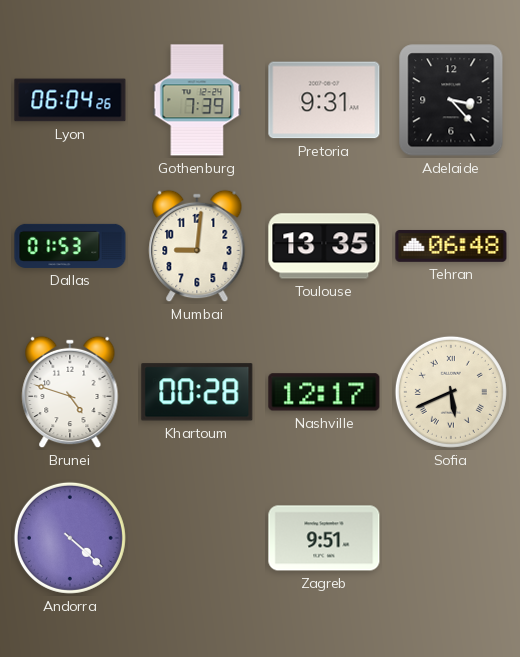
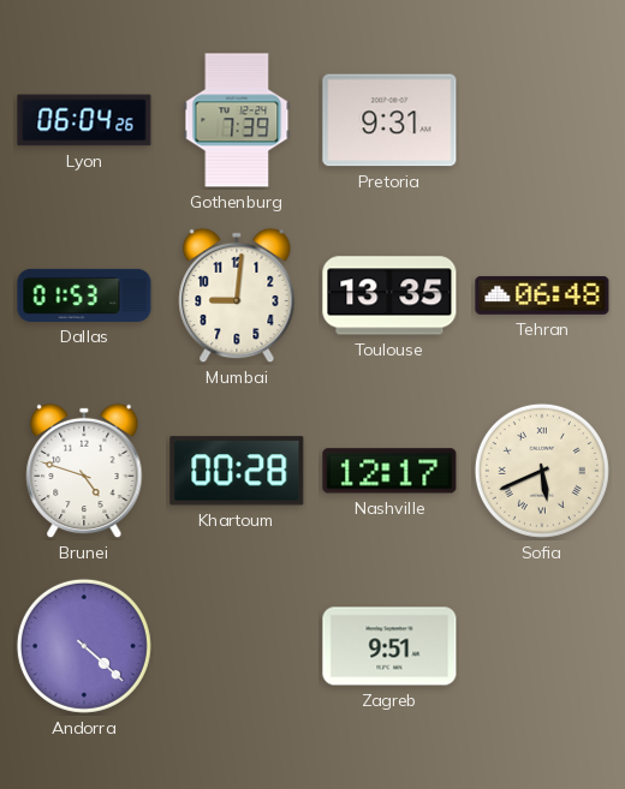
Adelaide: 3:23 -> none
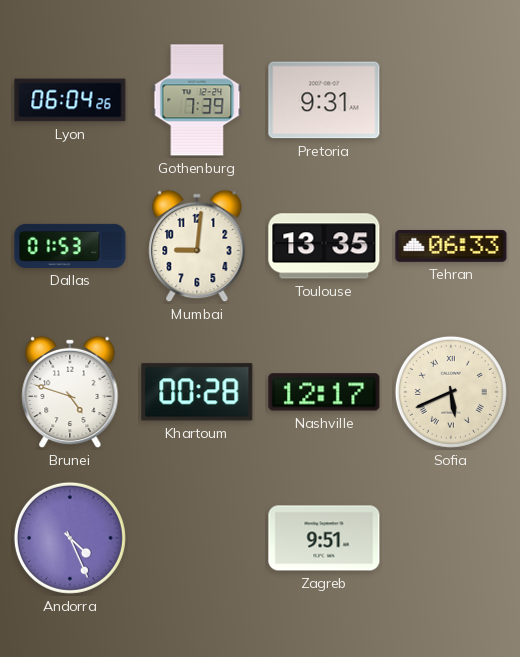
Tehran: 06:48 -> 06:33
Andorra: 4:22 -> 4:26
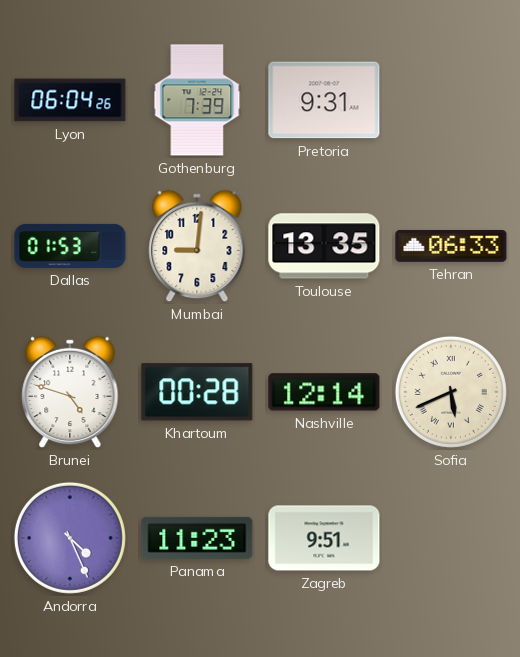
Nashville: 12:17 -> 12:14
Panama: none -> 11:23
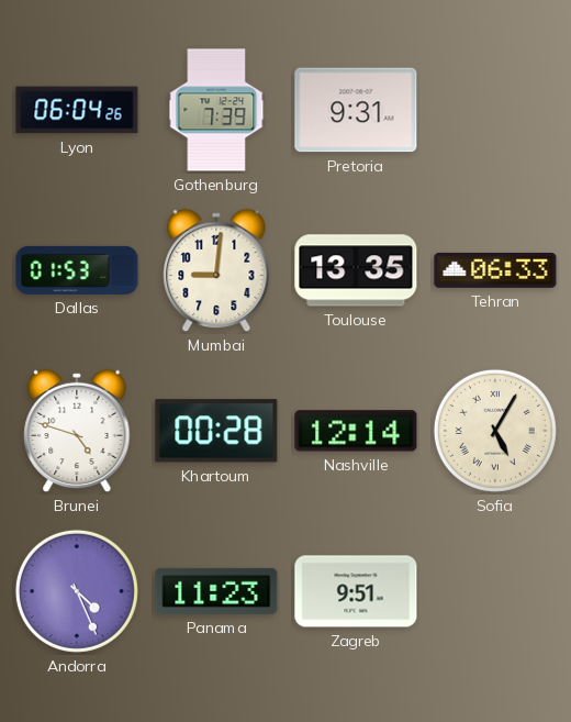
Sofia: 5:41 -> 5:05
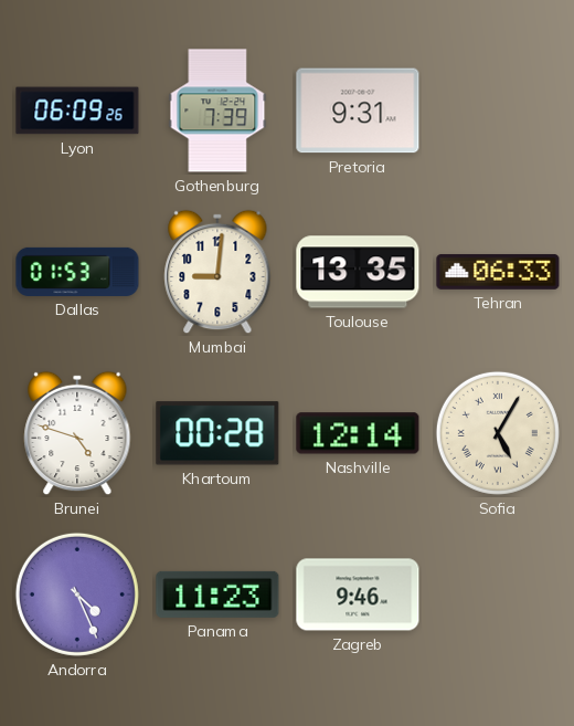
Lyon: 06:04 -> 06:09
Zagreb: 9:51 -> 9:46
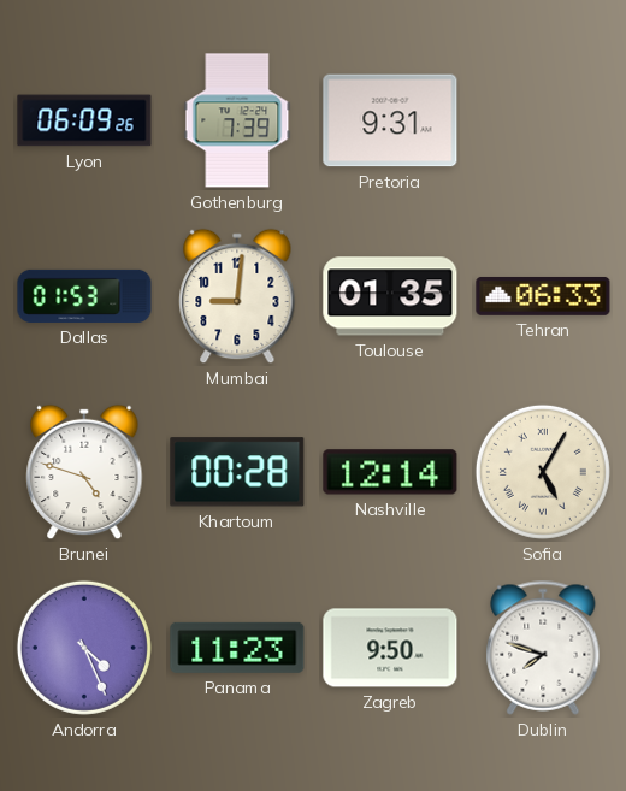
Toulouse: 13:35 -> 01:35
Zagreb: 9:46 -> 9:50
Dublin: none -> 7:48
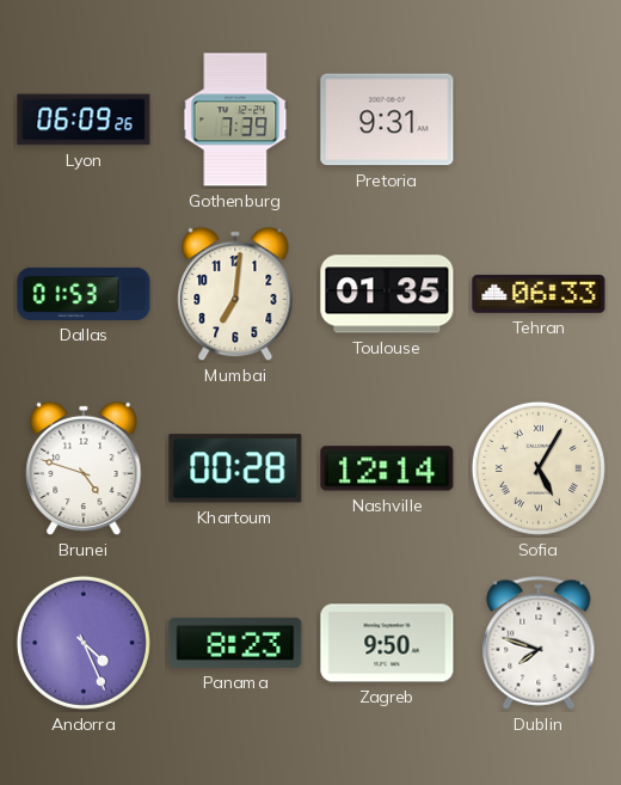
Mumbai: 9:01 -> 7:01
Panama: 11:23 -> 8:23
